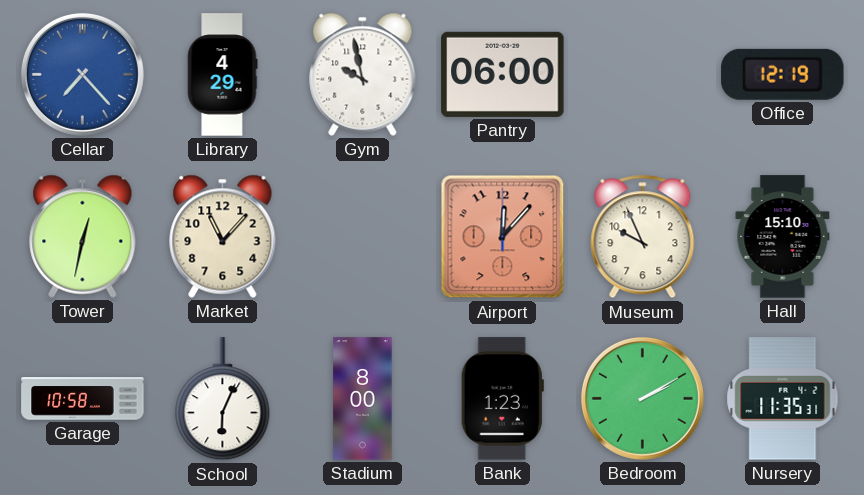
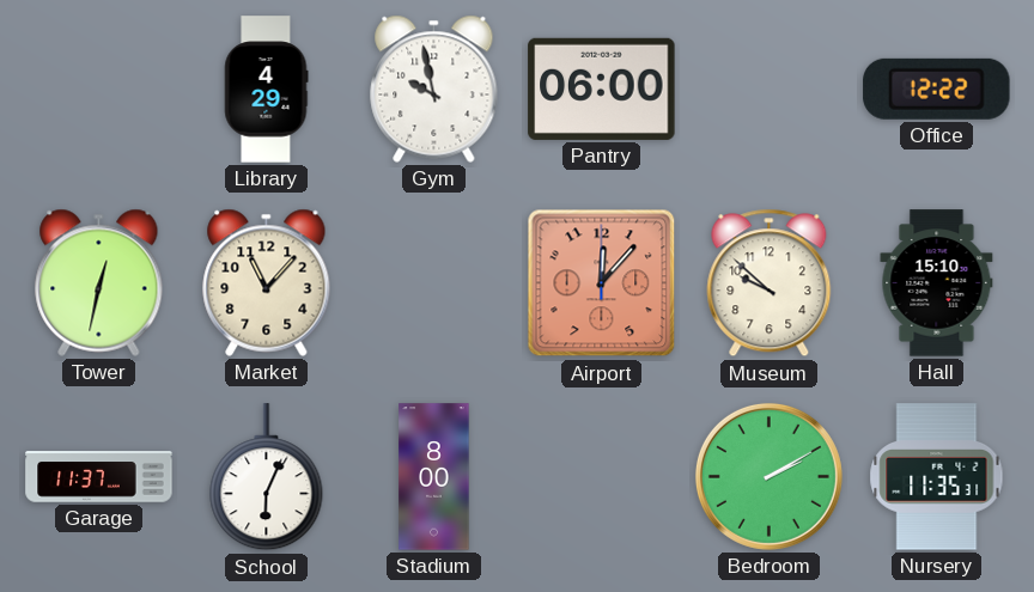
Cellar: 7:23 -> none
Office: 12:19 -> 12:22
Museum: 9:56 -> 9:52
Garage: 10:58 -> 11:37
Bank: 1:23 -> none
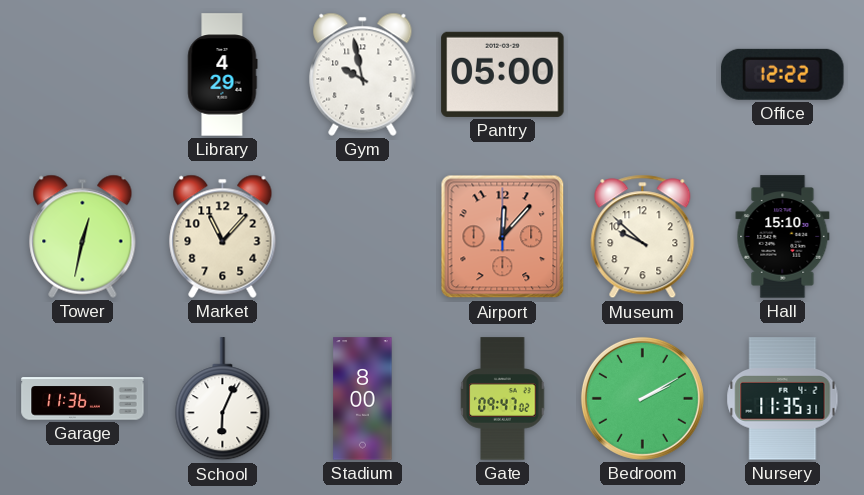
Pantry: 06:00 -> 05:00
Garage: 11:37 -> 11:36
Gate: none -> 09:47
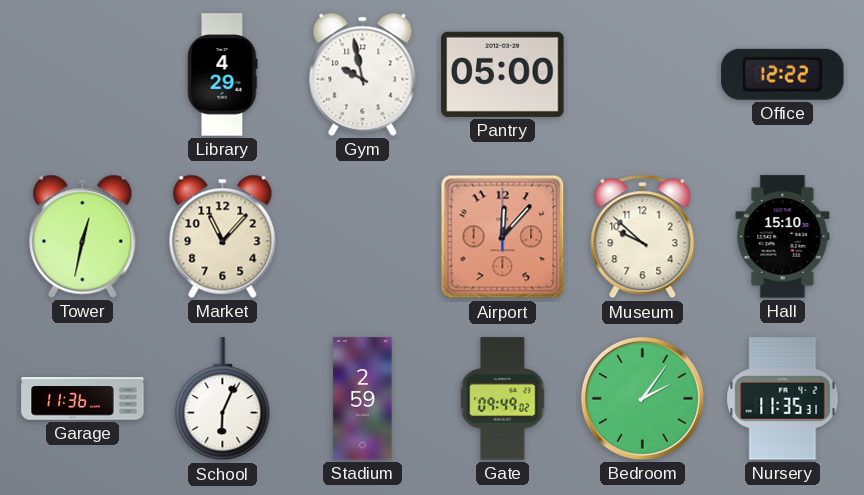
Stadium: 8:00 -> 2:59
Gate: 09:47 -> 09:49
Bedroom: 2:10 -> 2:06
